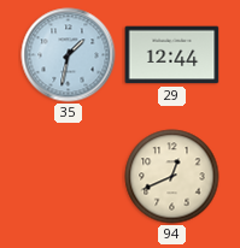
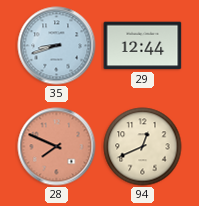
35: 1:32 -> 8:42
28: none -> 7:49
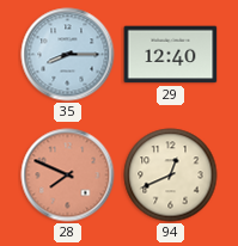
35: 8:42 -> 8:15
29: 12:44 -> 12:40
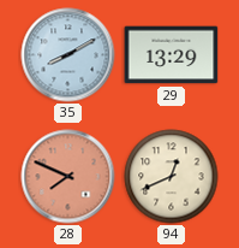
35: 8:15 -> 8:10
29: 12:40 -> 13:29
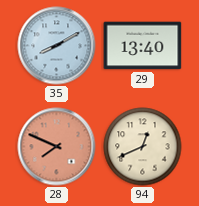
29: 13:29 -> 13:40
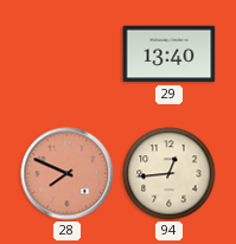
35: 8:10 -> none
94: 12:41 -> 12:44
